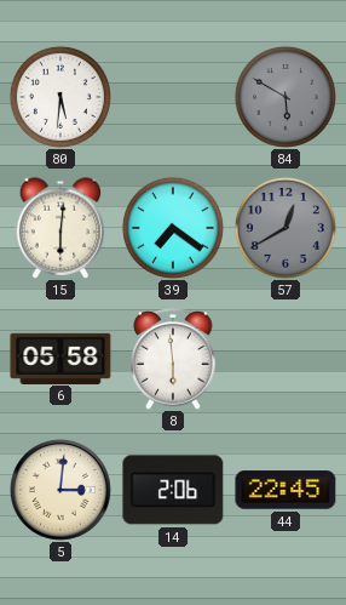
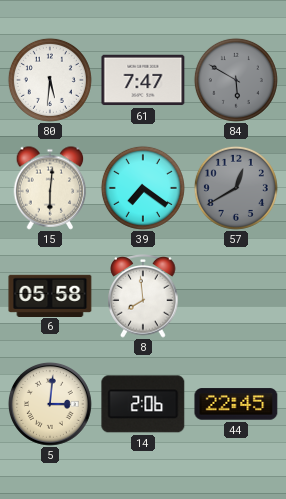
61: none -> 7:47
8: 5:59 -> 7:59
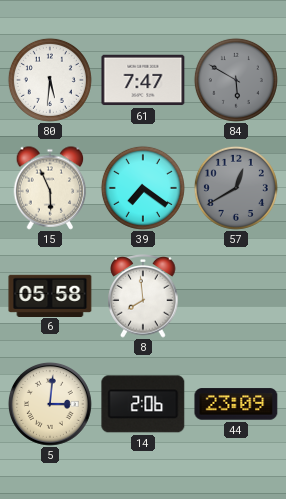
15: 6:01 -> 5:56
44: 22:45 -> 23:09
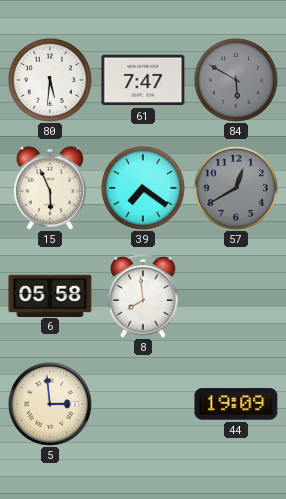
5: 3:01 -> 2:59
14: 2:06 -> none
44: 23:09 -> 19:09
